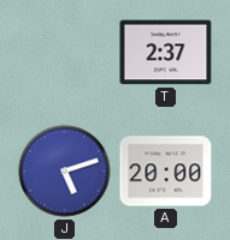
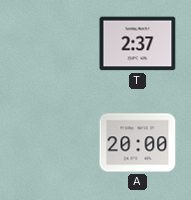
J: 5:12 -> none
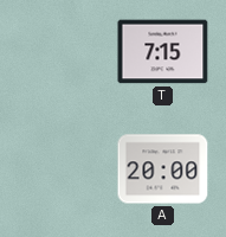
T: 2:37 -> 7:15
